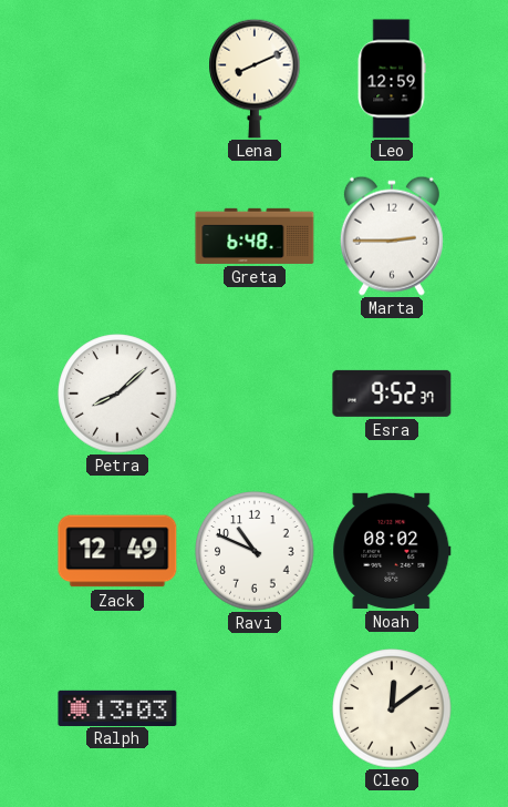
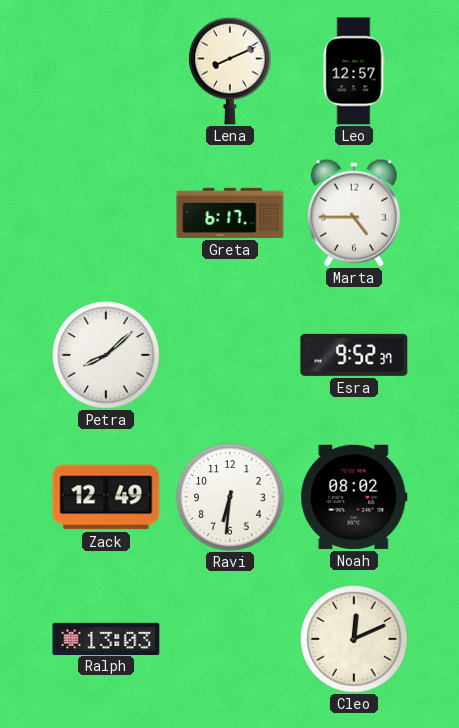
Leo: 12:59 -> 12:57
Greta: 6:48 -> 6:17
Marta: 2:45 -> 4:45
Ravi: 10:49 -> 6:31
Cleo: 12:09 -> 12:11
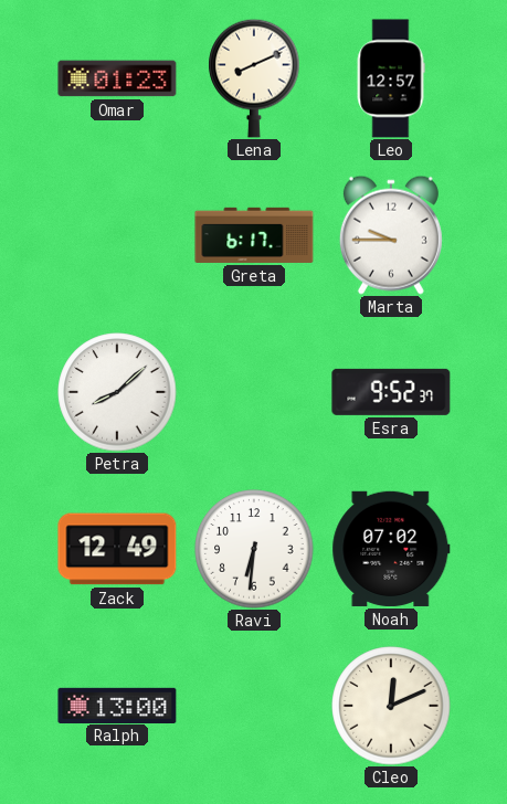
Omar: none -> 01:23
Marta: 4:45 -> 9:45
Noah: 08:02 -> 07:02
Ralph: 13:03 -> 13:00
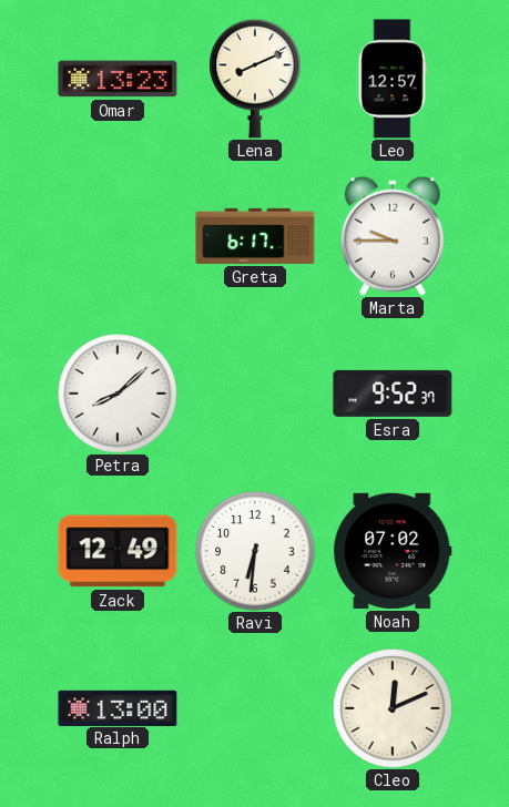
Omar: 01:23 -> 13:23
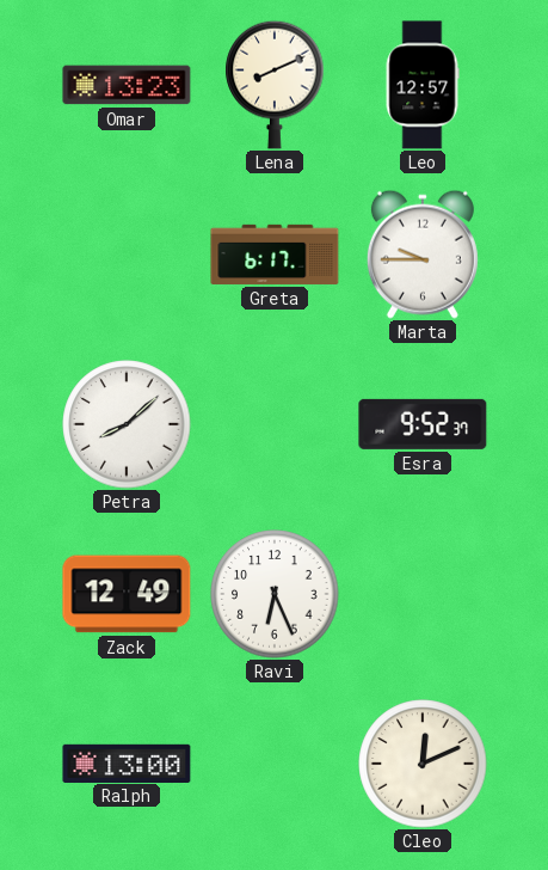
Ravi: 6:31 -> 6:26
Noah: 07:02 -> none
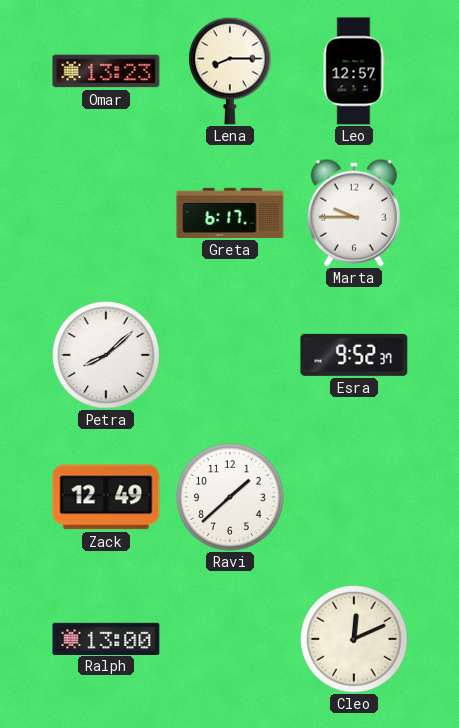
Lena: 8:11 -> 8:15
Ravi: 6:26 -> 1:38
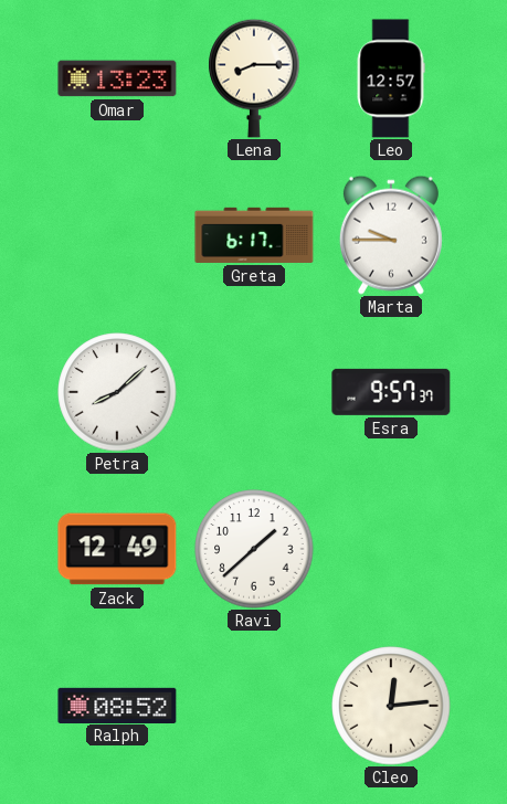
Esra: 9:52 -> 9:57
Ralph: 13:00 -> 08:52
Cleo: 12:11 -> 12:14
